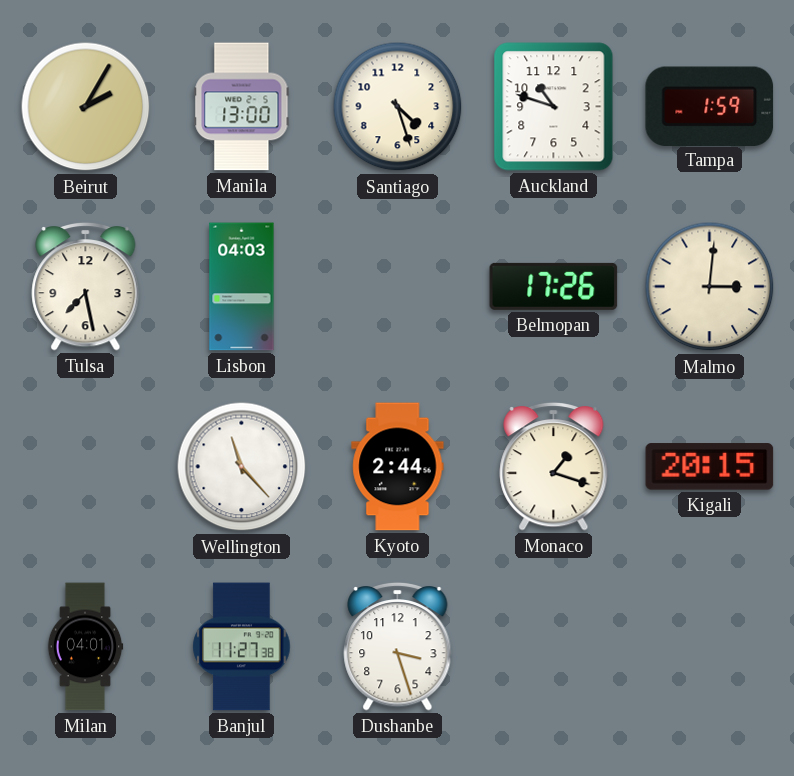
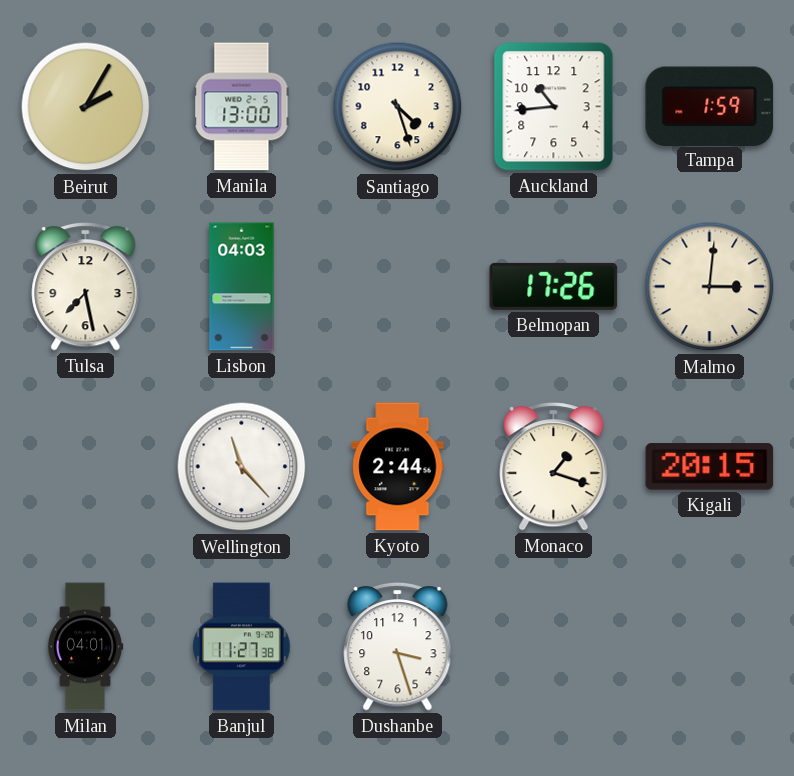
Auckland: 10:48 -> 10:44
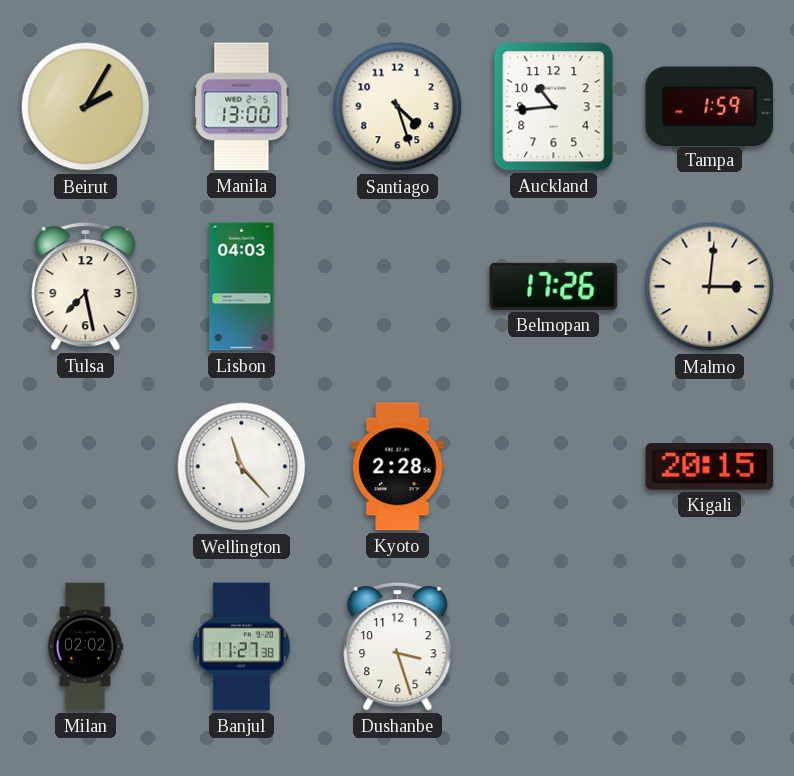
Kyoto: 2:44 -> 2:28
Monaco: 1:18 -> none
Milan: 04:01 -> 02:02
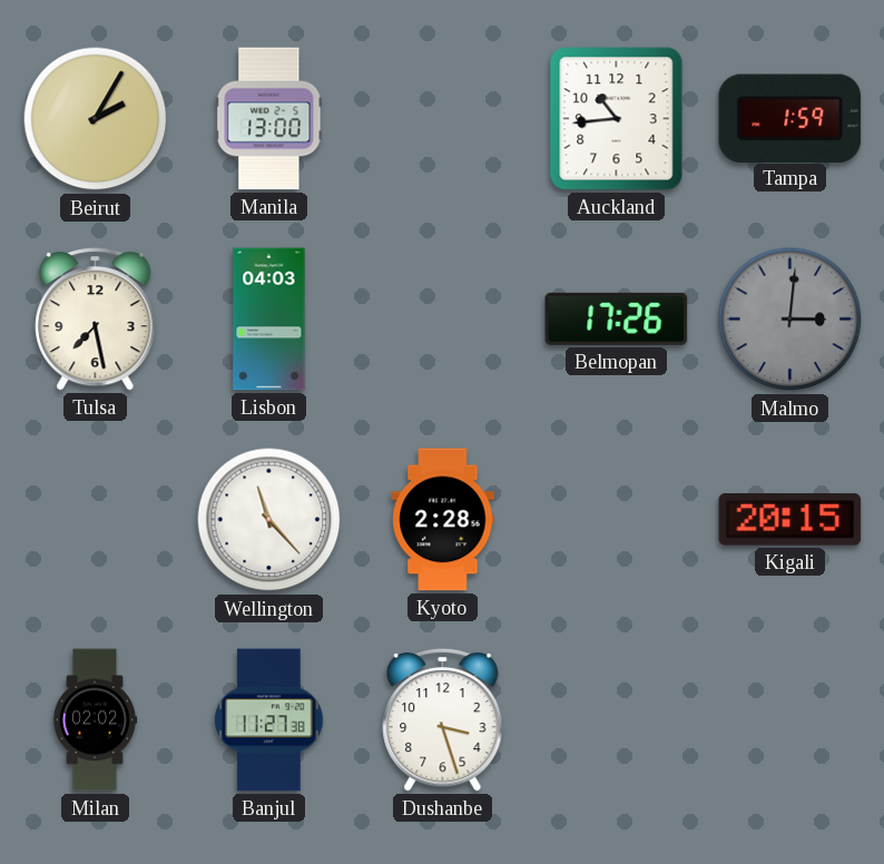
Santiago: 4:27 -> none
Malmo dial: cream -> grey
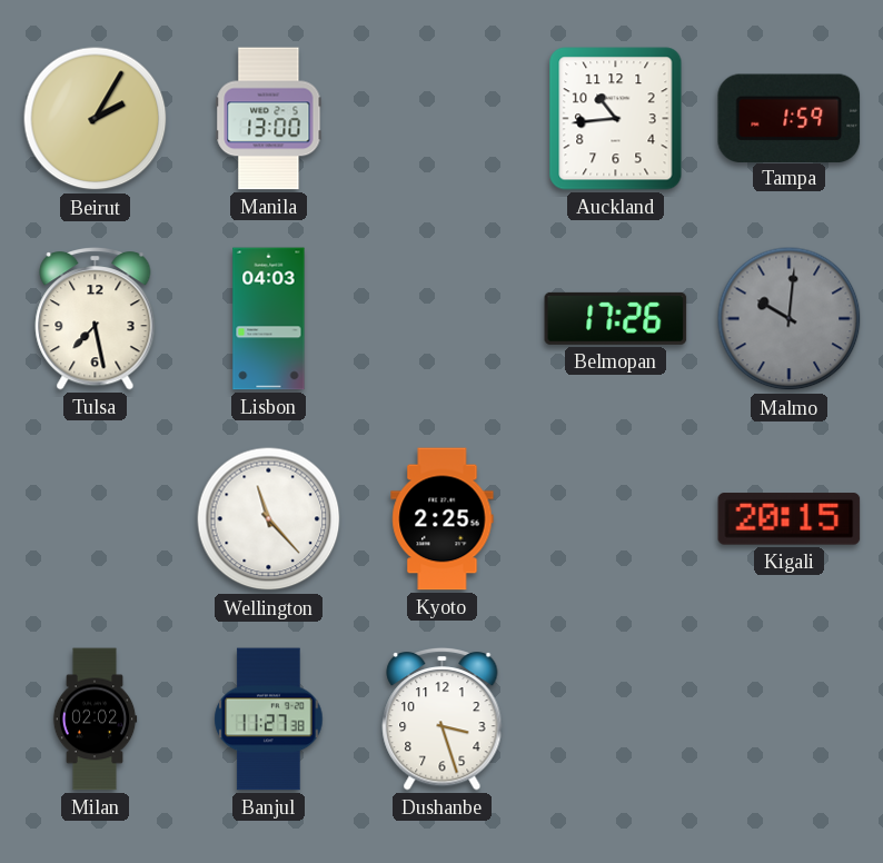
Malmo: 3:01 -> 10:01
Kyoto: 2:28 -> 2:25
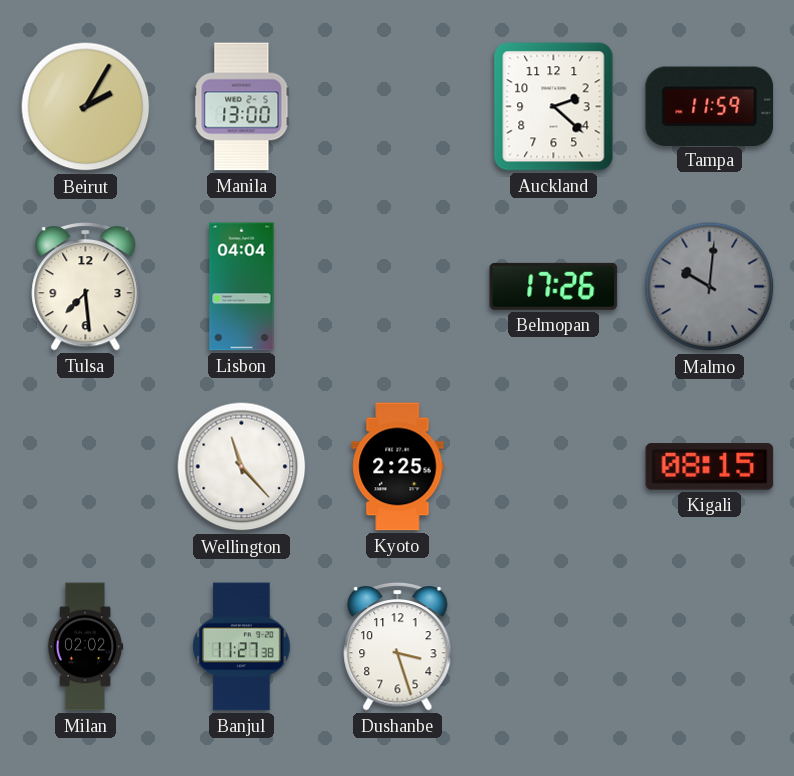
Auckland: 10:44 -> 2:22
Tampa: 1:59 -> 11:59
Tulsa: 7:28 -> 7:29
Lisbon: 04:03 -> 04:04
Kigali: 20:15 -> 08:15
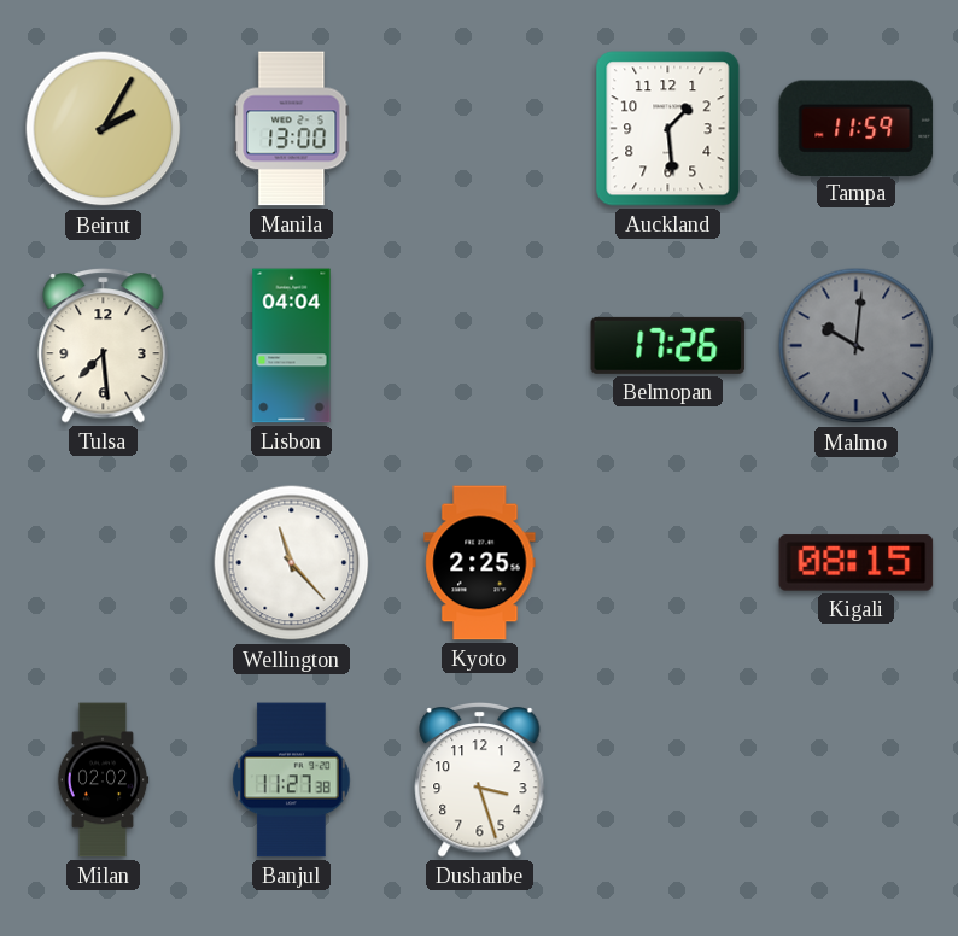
Auckland: 2:22 -> 1:29
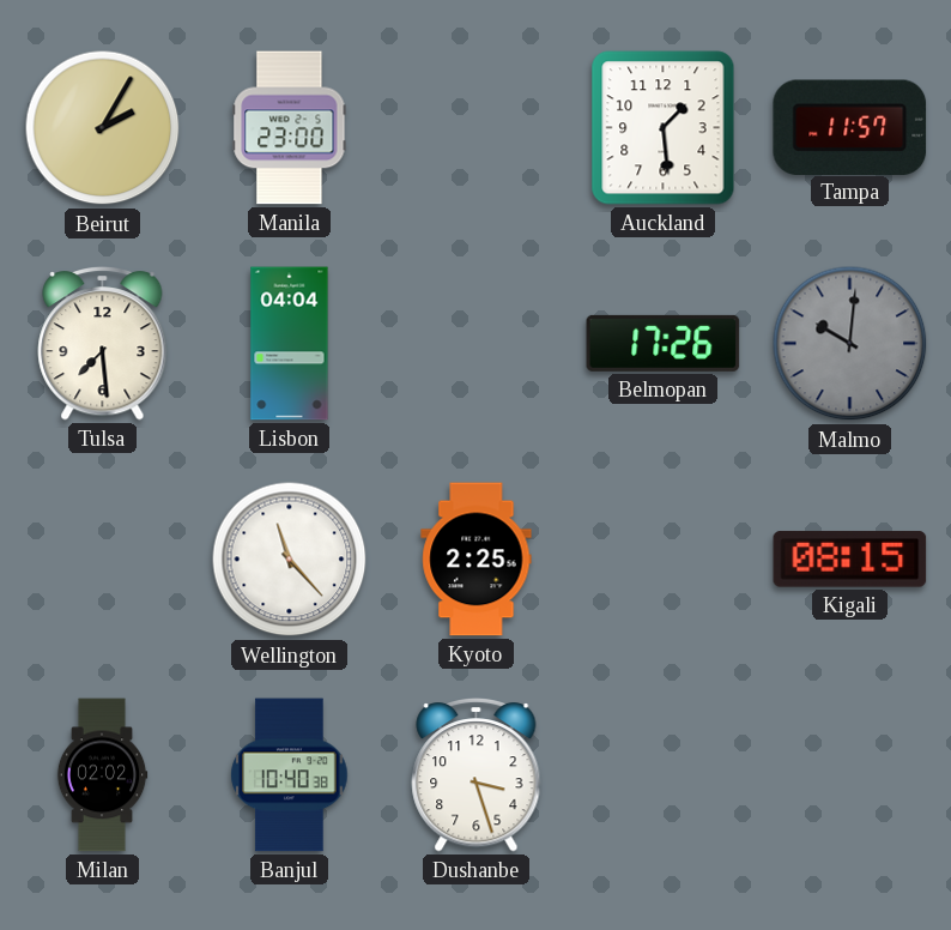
Manila: 13:00 -> 23:00
Tampa: 11:59 -> 11:57
Banjul: 11:27 -> 10:40
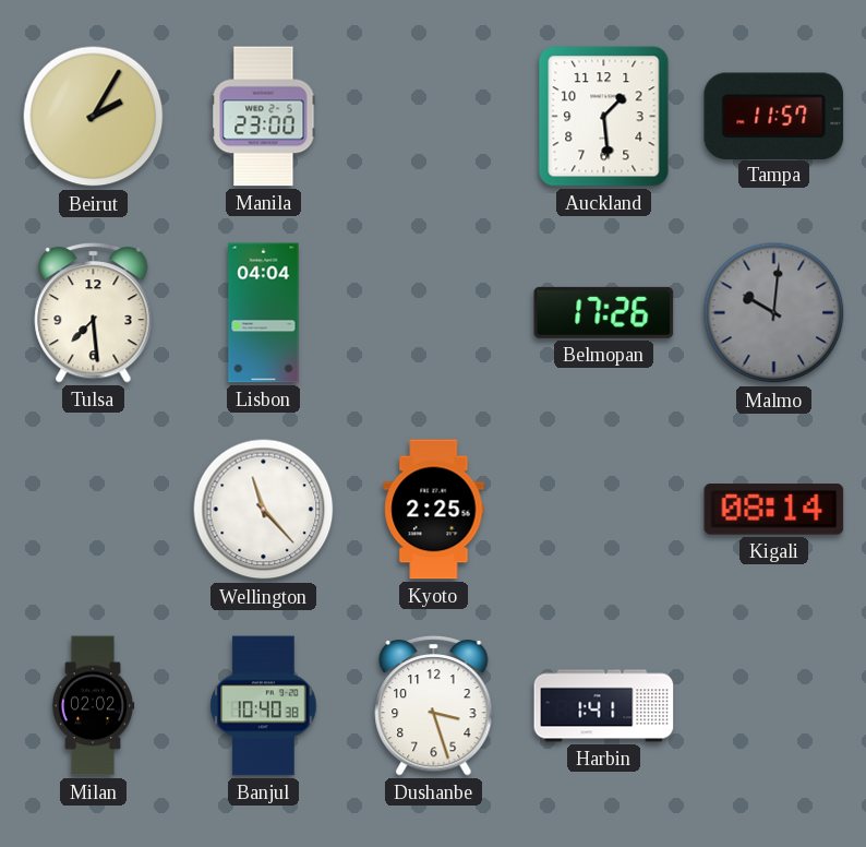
Kigali: 08:15 -> 08:14
Harbin: none -> 1:41
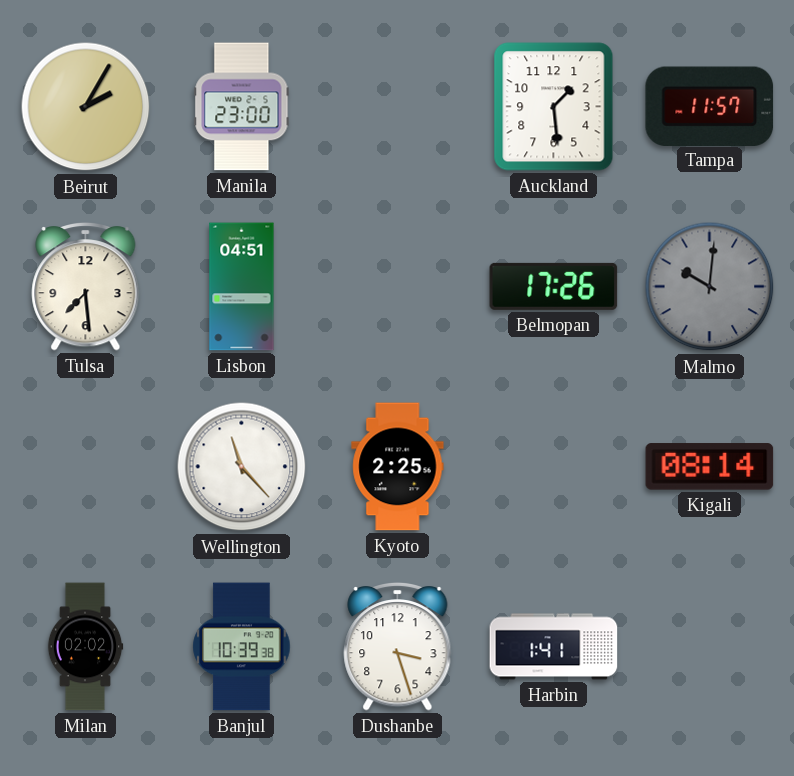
Lisbon: 04:04 -> 04:51
Banjul: 10:40 -> 10:39
